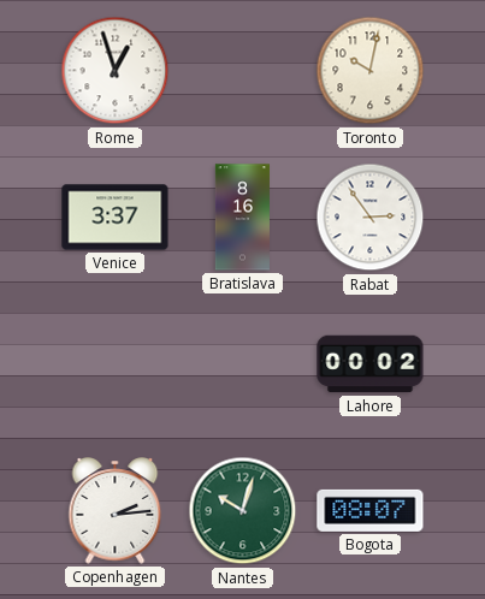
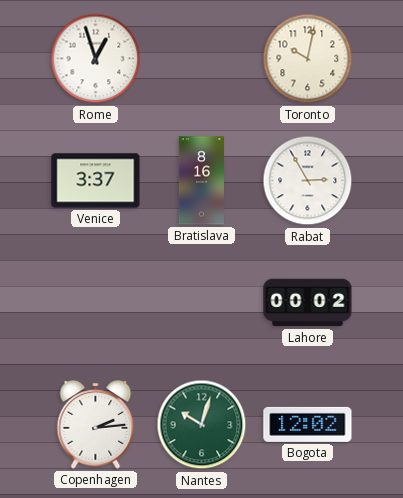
Rabat: 2:54 -> 2:55
Bogota: 08:07 -> 12:02
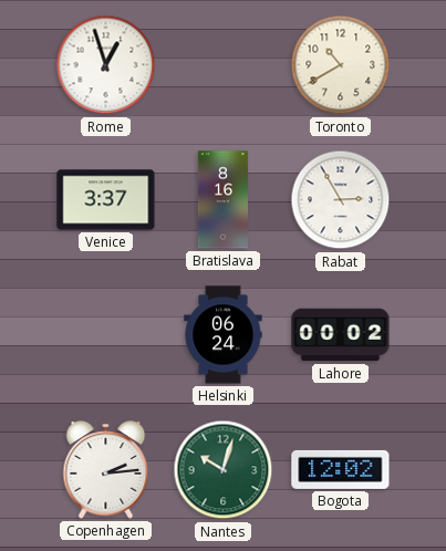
Toronto: 10:02 -> 10:40
Helsinki: none -> 06:24
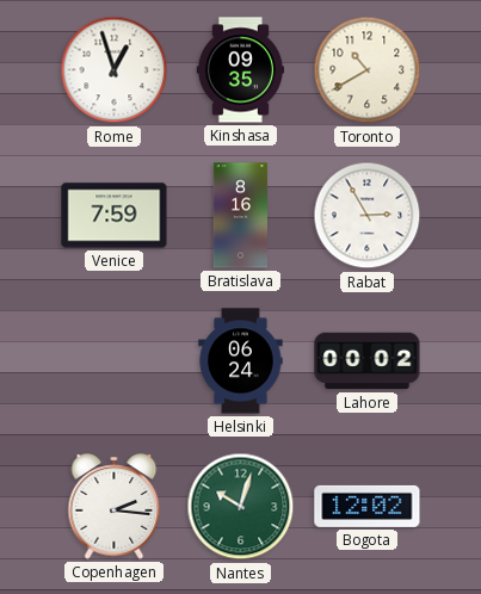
Kinshasa: none -> 09:35
Venice: 3:37 -> 7:59
Copenhagen: 2:14 -> 2:16
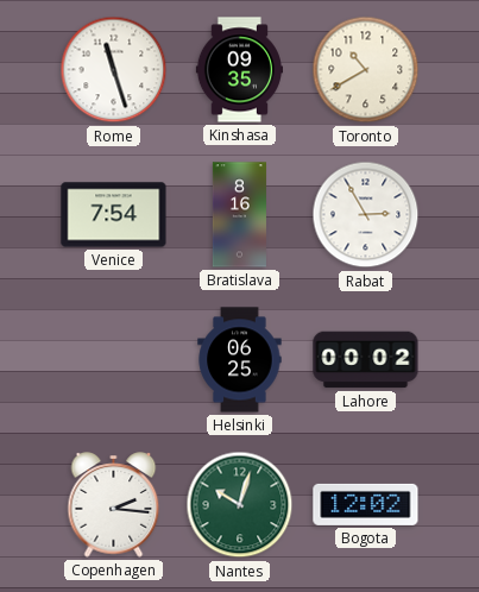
Rome: 12:57 -> 11:27
Venice: 7:59 -> 7:54
Helsinki: 06:24 -> 06:25
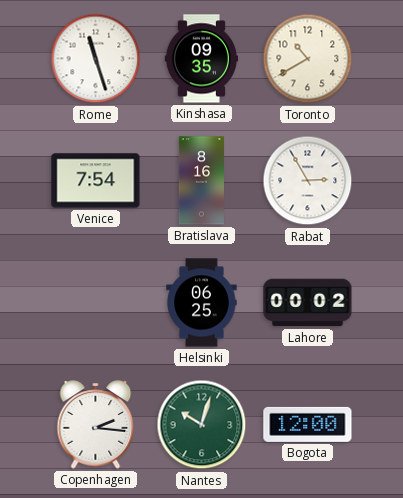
Bogota: 12:02 -> 12:00
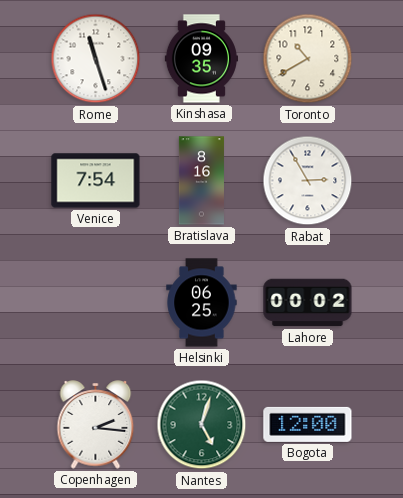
Nantes: 10:03 -> 5:03
